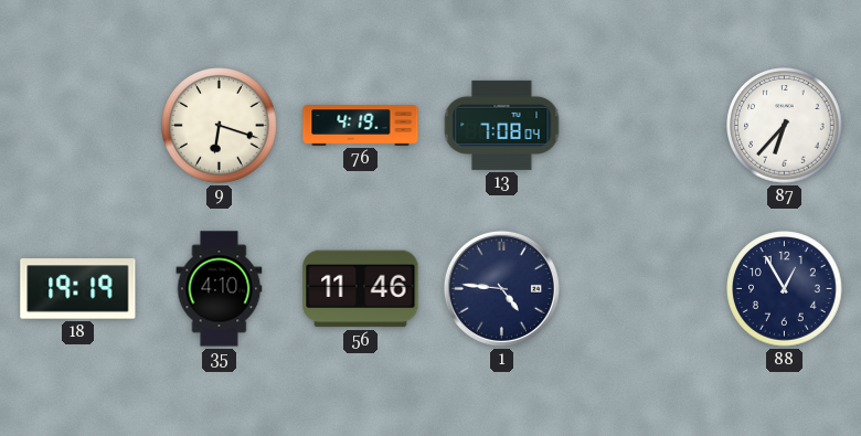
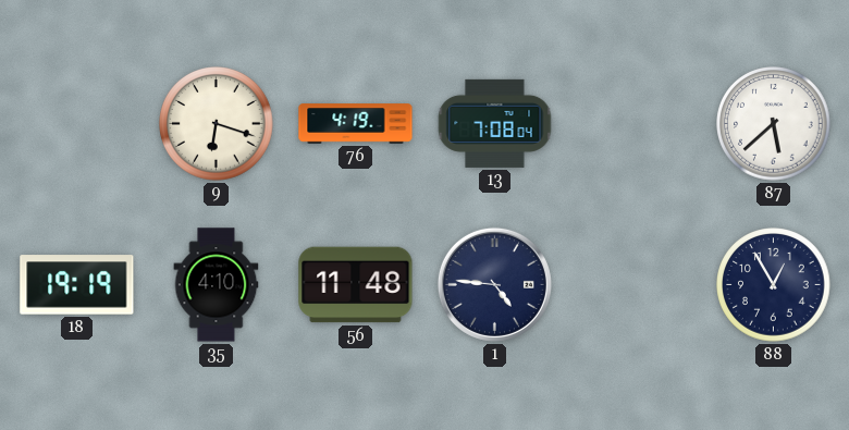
87: 6:37 -> 5:38
56: 11:46 -> 11:48
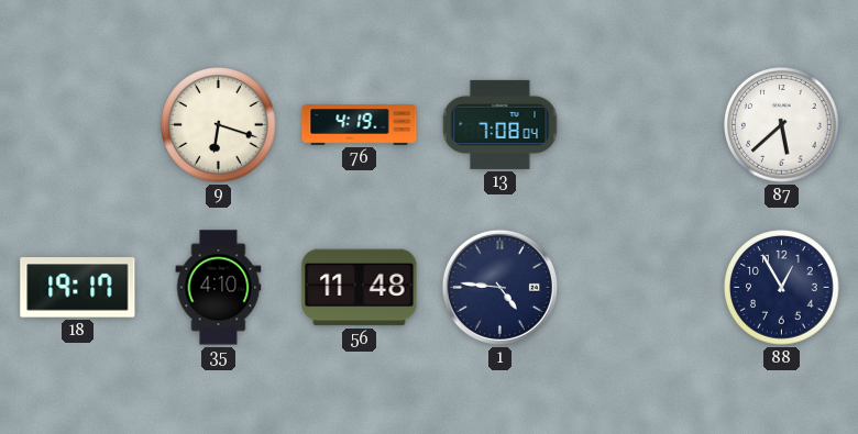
18: 19:19 -> 19:17
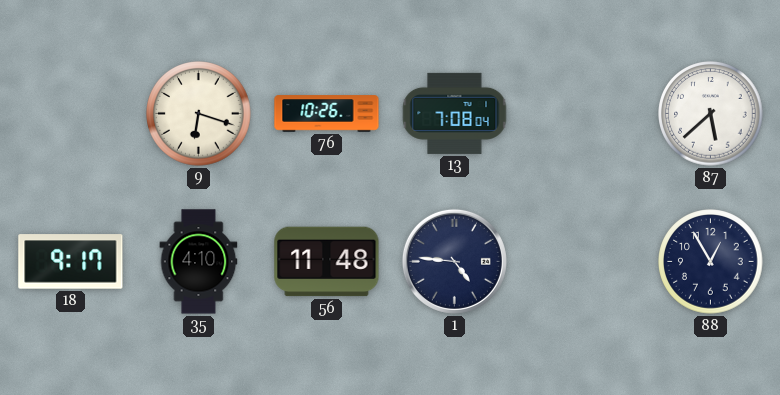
76: 4:19 -> 10:26
18: 19:17 -> 9:17
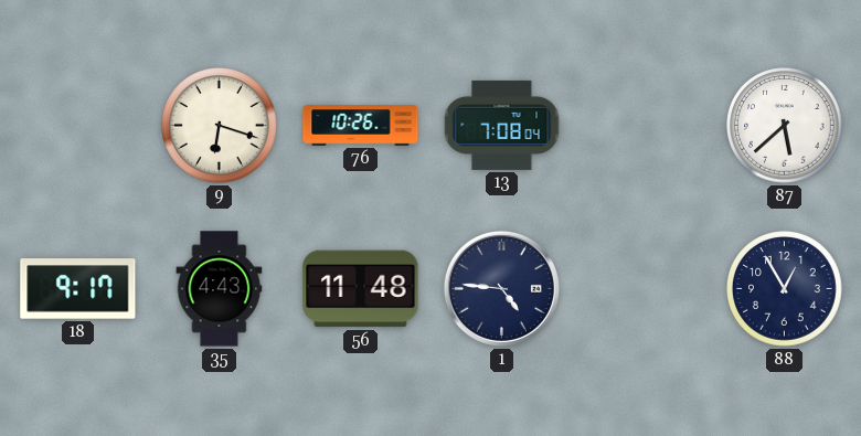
35: 4:10 -> 4:43
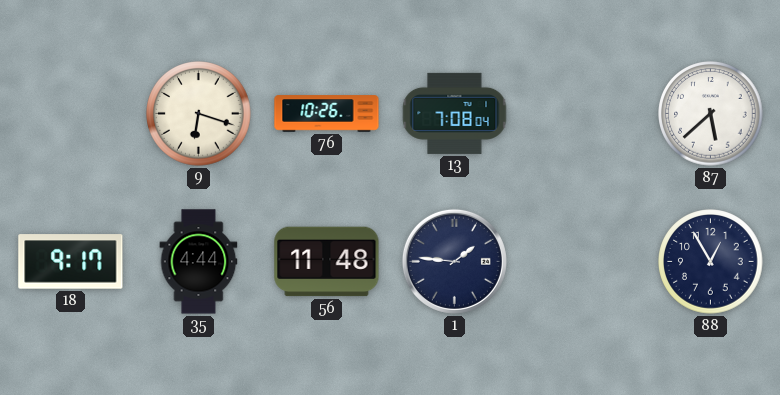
35: 4:43 -> 4:44
1: 4:46 -> 1:46
